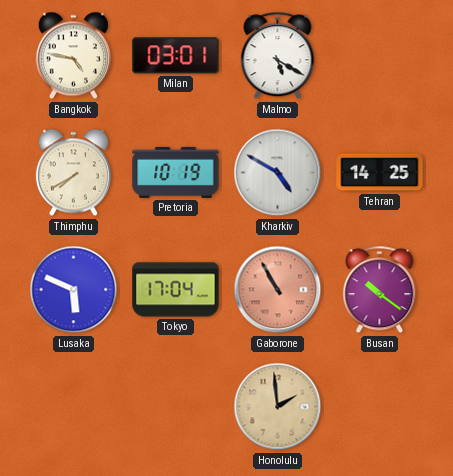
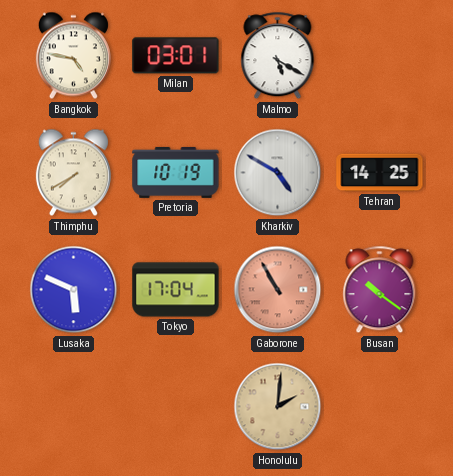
Honolulu: 1:59 -> 2:01
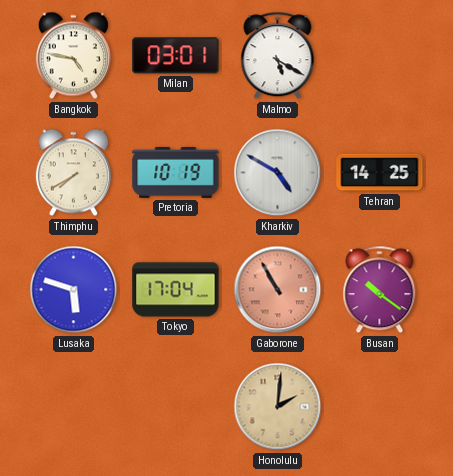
Lusaka: 5:49 -> 5:48
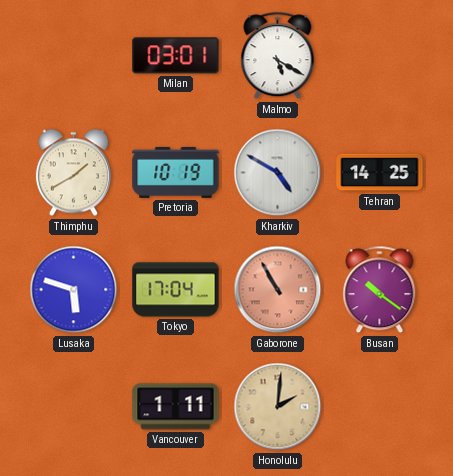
Bangkok: 4:47 -> none
Thimphu: 7:40 -> 1:40
Vancouver: none -> 1:11
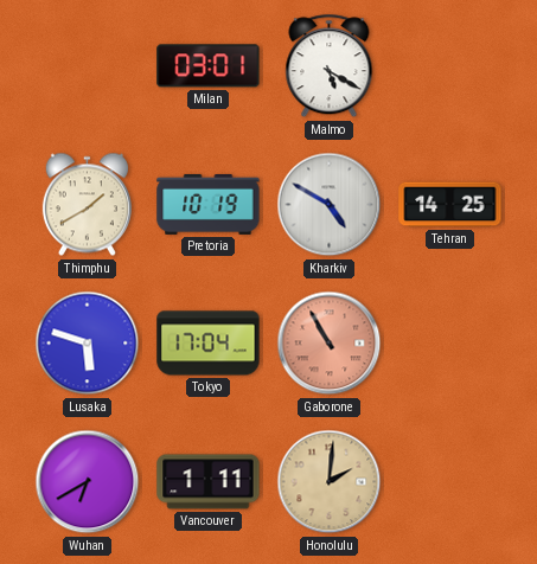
Busan: 10:21 -> none
Wuhan: none -> 6:40
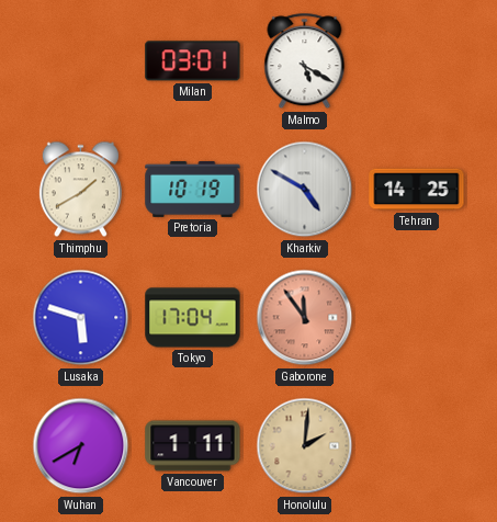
Gaborone: 10:55 -> 11:54
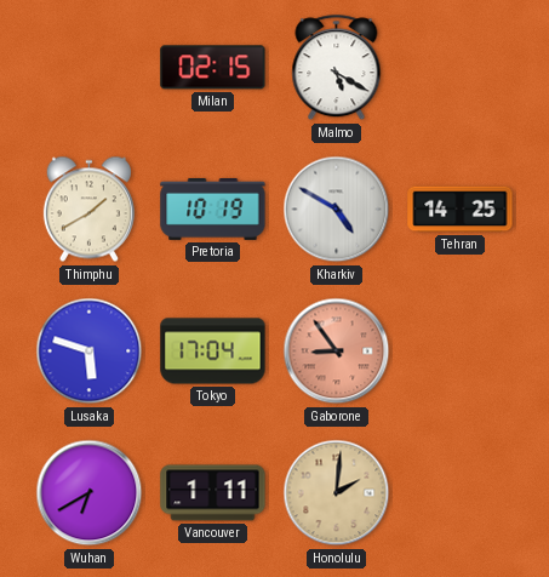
Milan: 03:01 -> 02:15
Gaborone: 11:54 -> 8:54
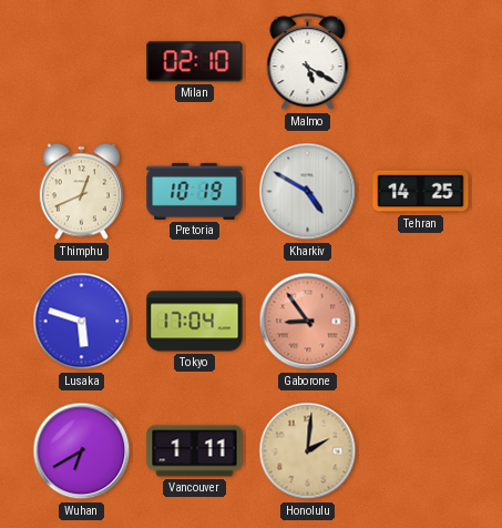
Milan: 02:15 -> 02:10
Thimphu: 1:40 -> 12:41
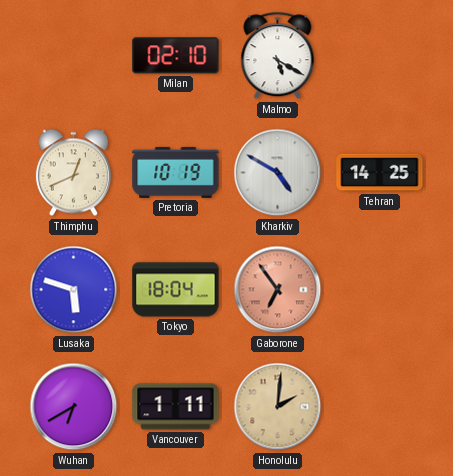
Tokyo: 17:04 -> 18:04
Gaborone: 8:54 -> 6:54
